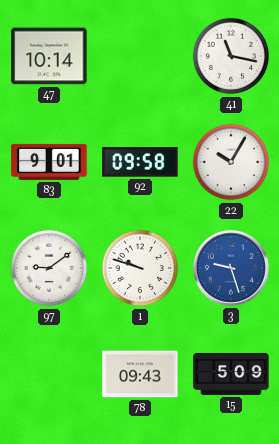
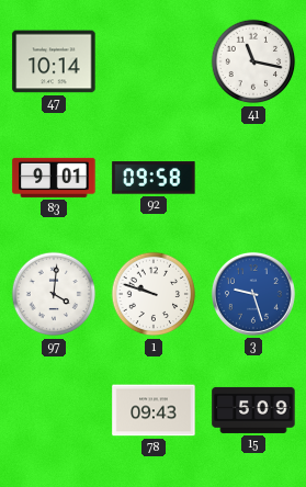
22: 10:05 -> none
97: 9:09 -> 4:01
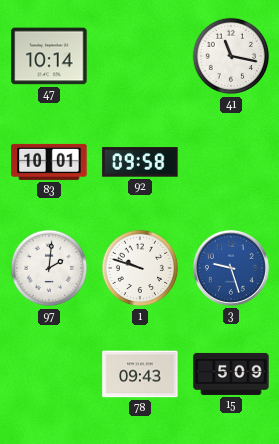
83: 9:01 -> 10:01
97: 4:01 -> 2:01
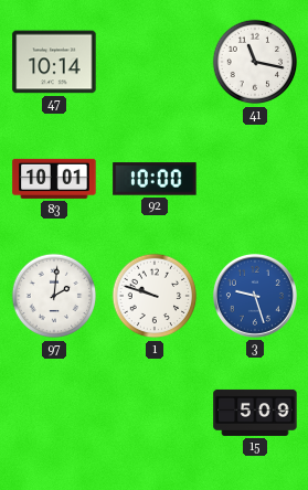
92: 09:58 -> 10:00
78: 09:43 -> none
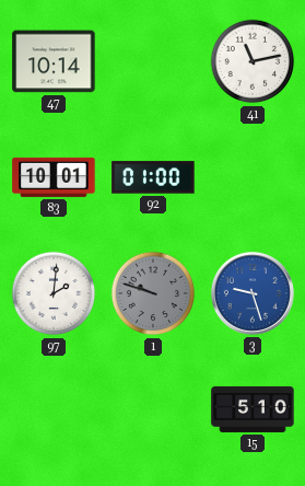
41: 11:17 -> 11:13
92: 10:00 -> 01:00
1 dial: white -> grey
15: 5:09 -> 5:10
